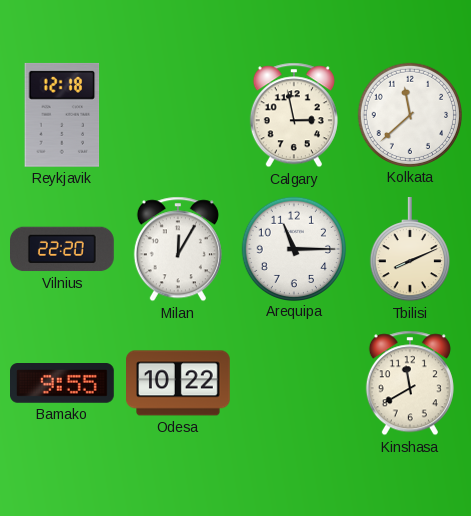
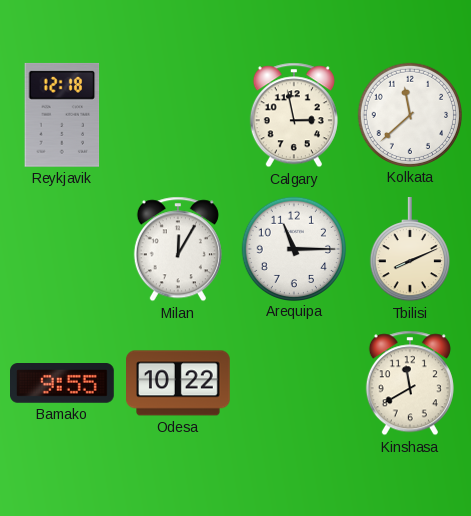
Vilnius: 22:20 -> none
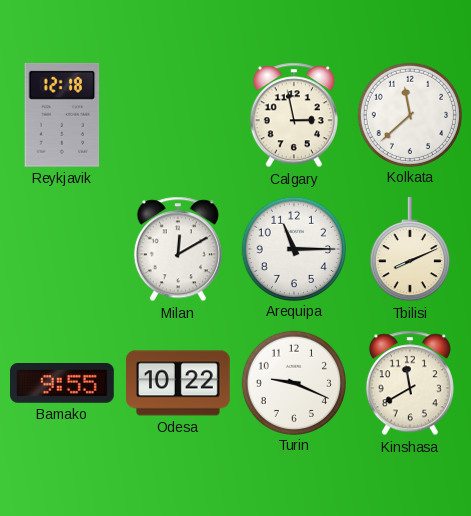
Milan: 12:05 -> 12:10
Turin: none -> 9:19
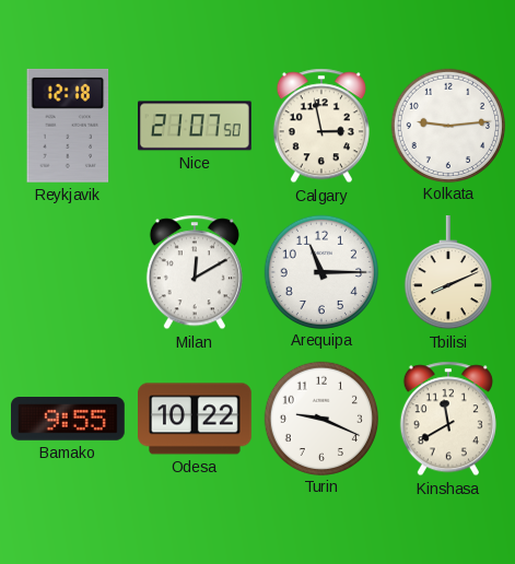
Nice: none -> 21:07
Kolkata: 11:38 -> 9:14
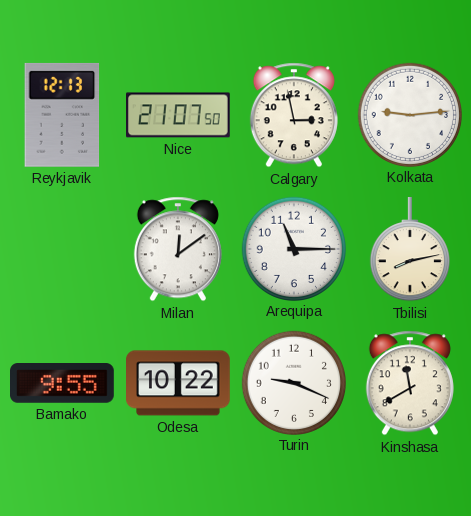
Reykjavik: 12:18 -> 12:13
Milan: 12:10 -> 12:09
Tbilisi: 8:11 -> 8:13
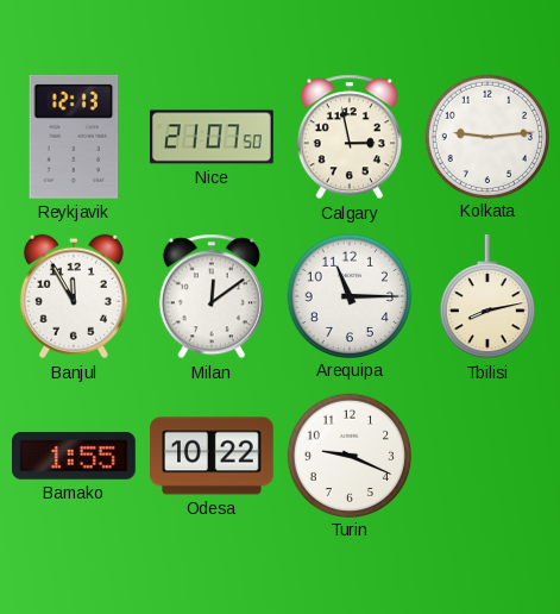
Banjul: none -> 11:55
Bamako: 9:55 -> 1:55
Kinshasa: 11:40 -> none
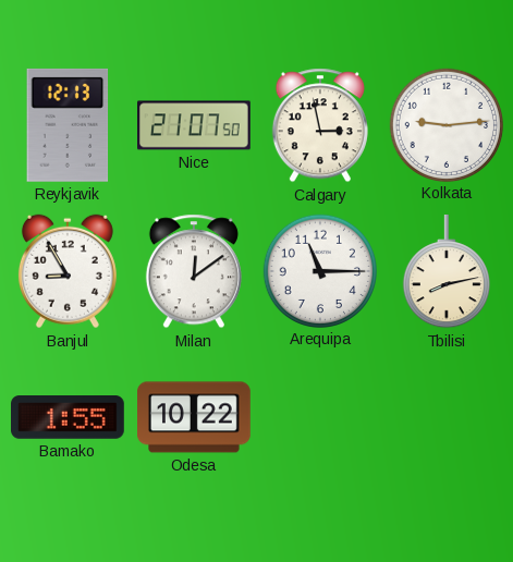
Banjul: 11:55 -> 8:55
Turin: 9:19 -> none
